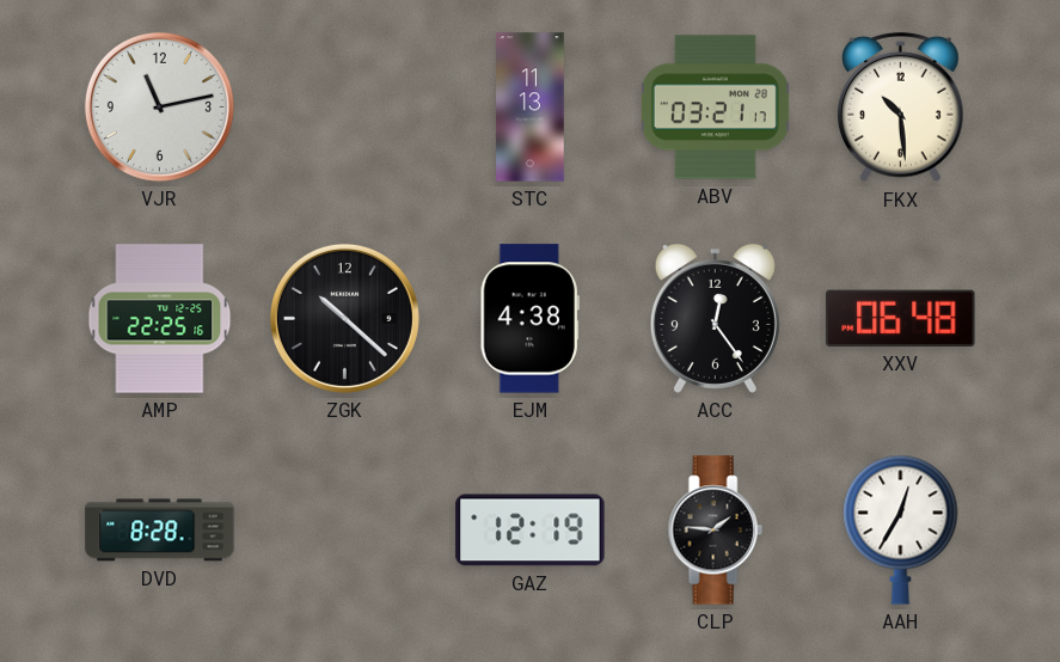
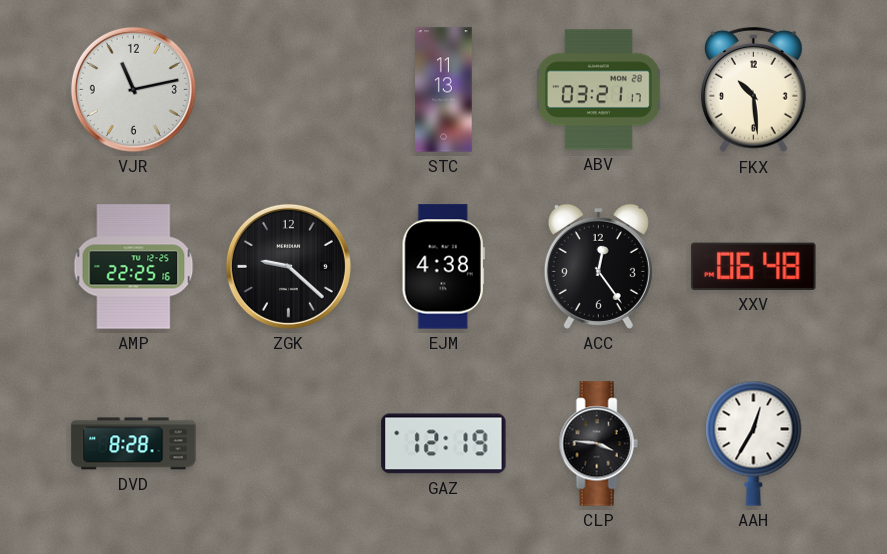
ZGK: 10:22 -> 9:22
CLP: 1:46 -> 3:46
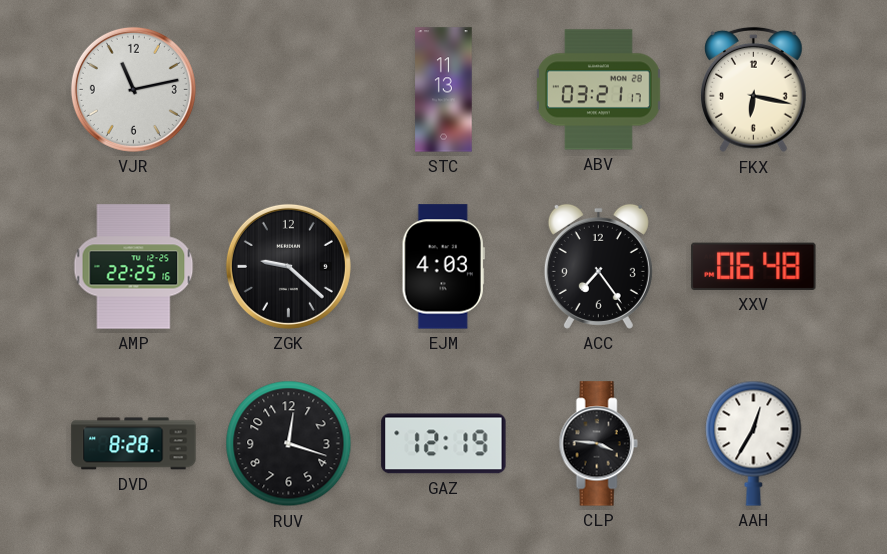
FKX: 10:29 -> 6:17
EJM: 4:38 -> 4:03
ACC: 12:24 -> 7:24
RUV: none -> 12:18
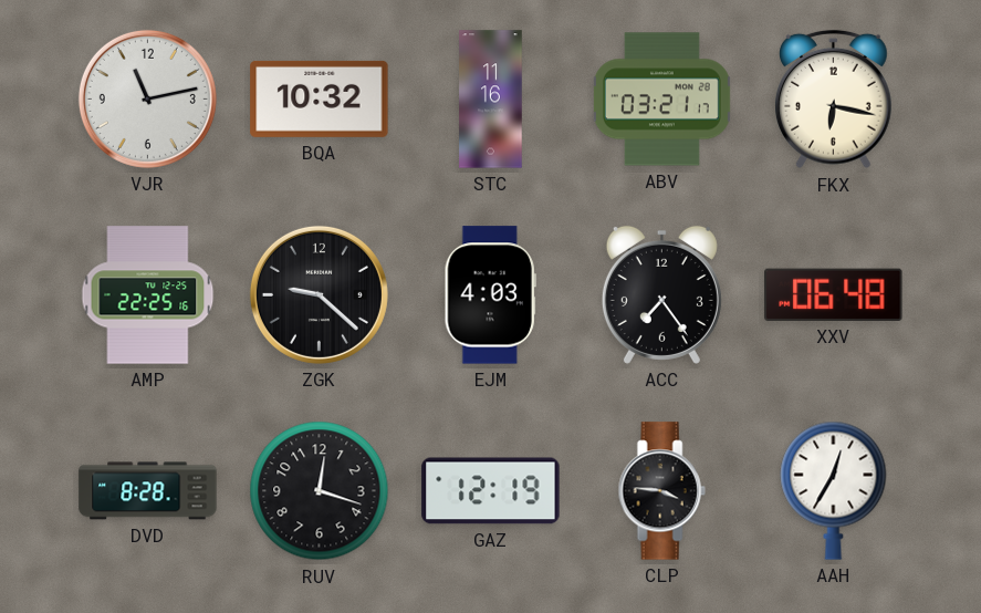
BQA: none -> 10:32
STC: 11:13 -> 11:16
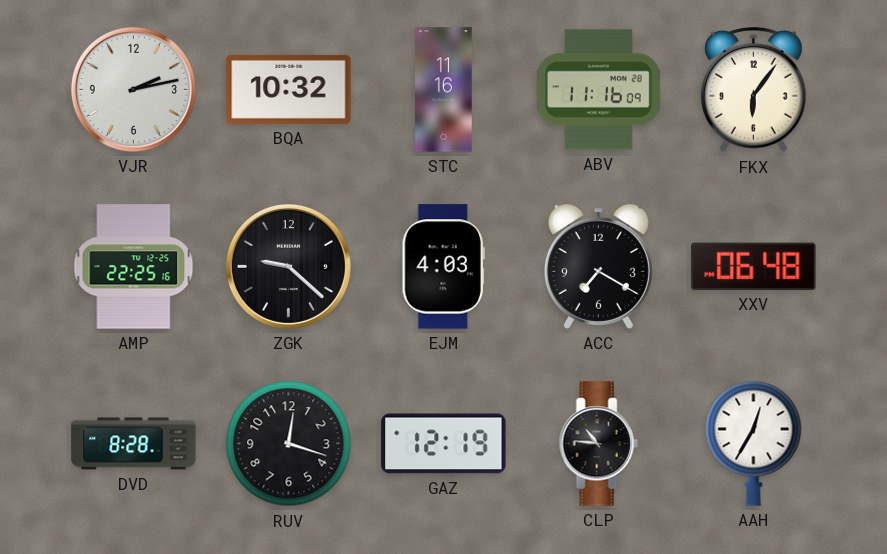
VJR: 11:13 -> 2:13
ABV: 03:21 -> 11:16
FKX: 6:17 -> 6:06
ACC: 7:24 -> 7:20
CLP: 3:46 -> 10:46
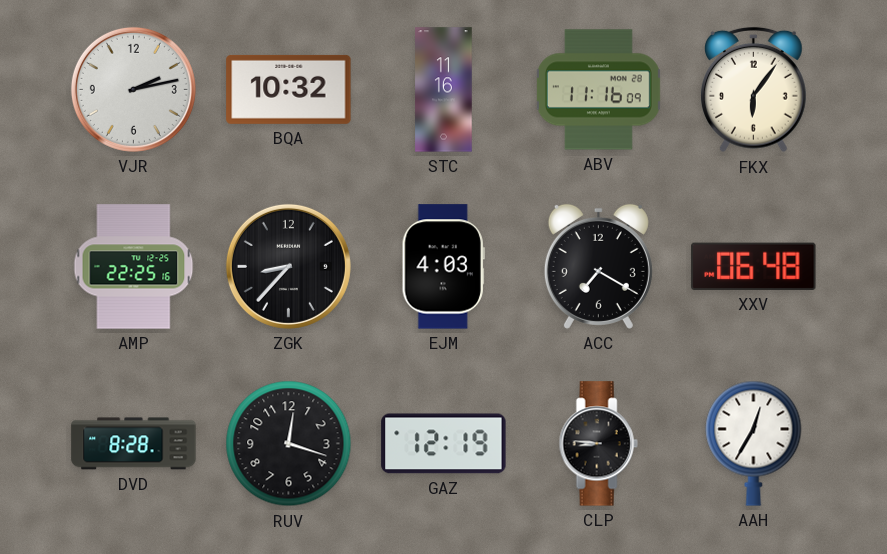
ZGK: 9:22 -> 8:37
CLP: 10:46 -> 8:46
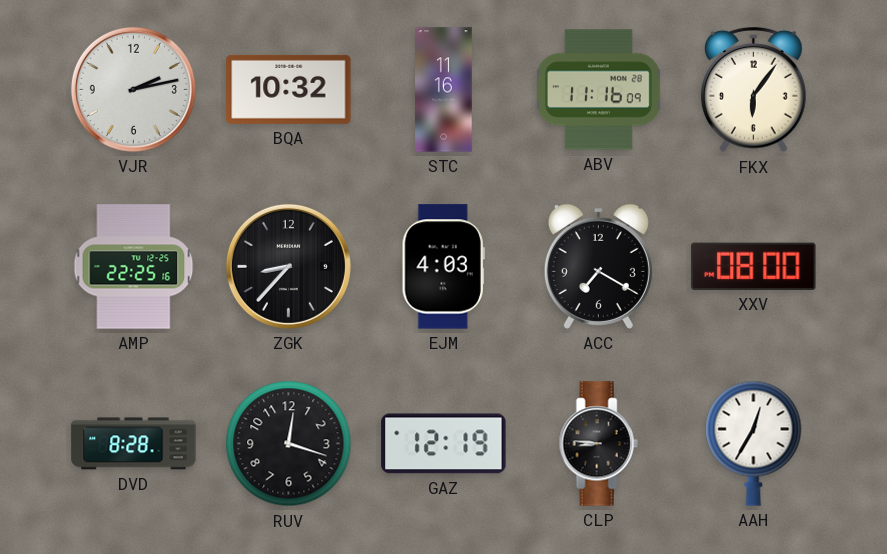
XXV: 06:48 -> 08:00
